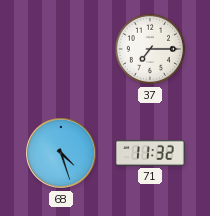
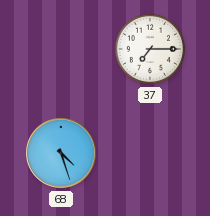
71: 11:32 -> none
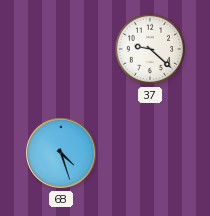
37: 7:15 -> 9:22
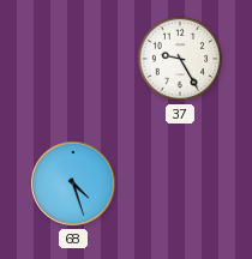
37: 9:22 -> 9:25
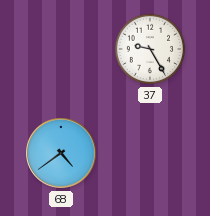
68: 4:27 -> 4:39
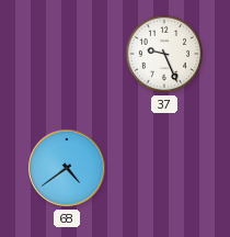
37: 9:25 -> 9:26
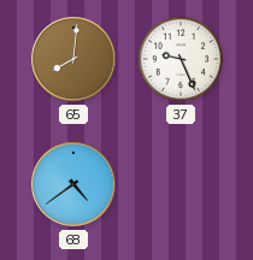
65: none -> 8:01
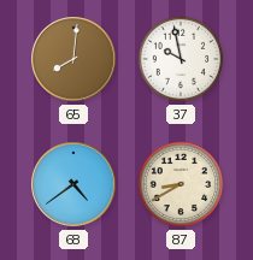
37: 9:26 -> 9:58
87: none -> 8:40
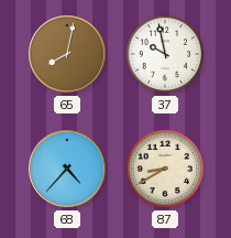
65: 8:01 -> 8:02
68: 4:39 -> 4:37
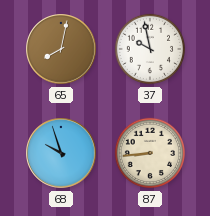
68: 4:37 -> 9:57
87: 8:40 -> 8:44
